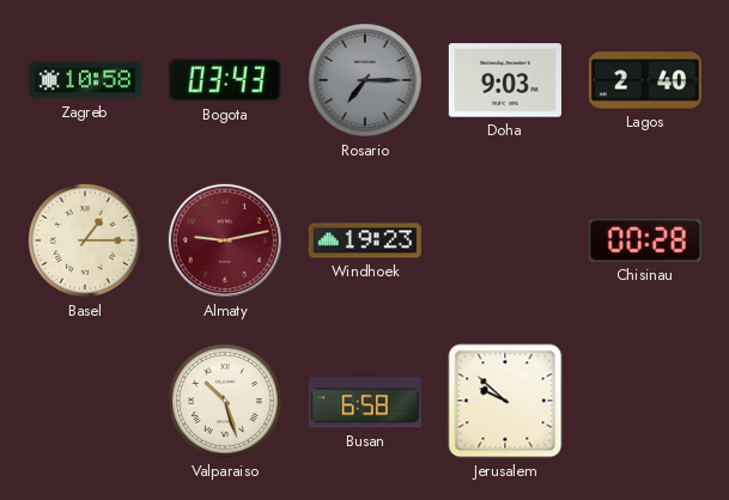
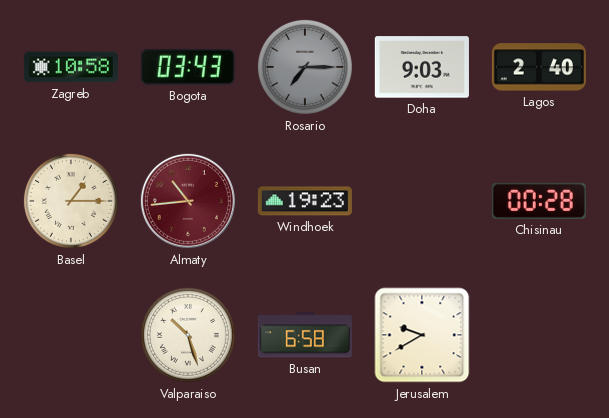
Almaty: 9:13 -> 10:44
Jerusalem: 9:52 -> 9:40
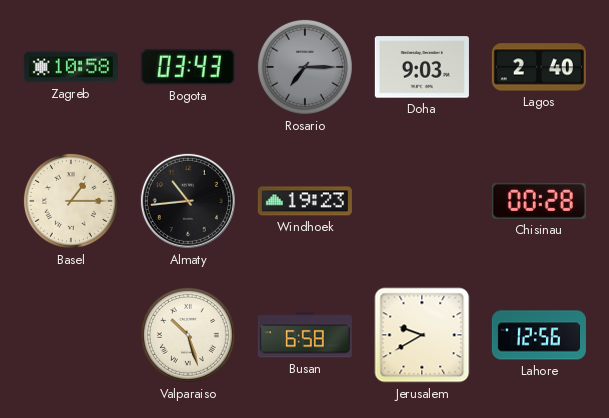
Almaty dial: burgundy -> black
Lahore: none -> 12:56
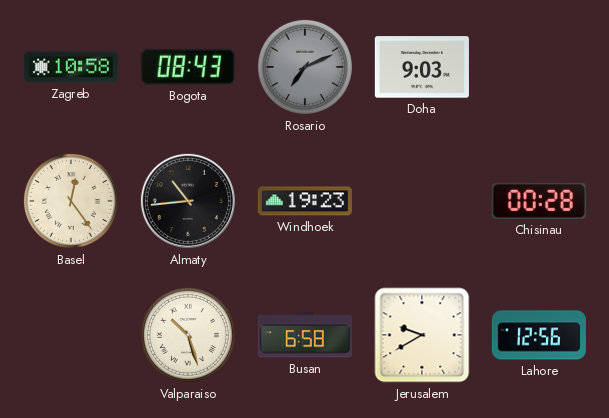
Bogota: 03:43 -> 08:43
Rosario: 7:15 -> 7:11
Lagos: 2:40 -> none
Basel: 1:15 -> 12:24
